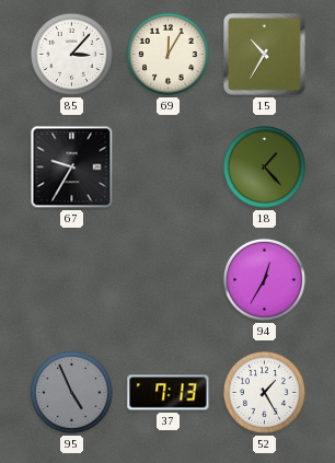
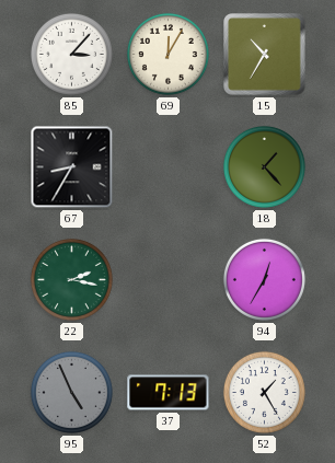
67: 9:35 -> 8:35
22: none -> 2:17
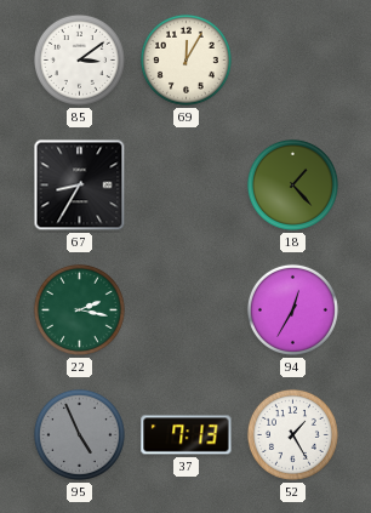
85: 3:07 -> 3:09
15: 10:35 -> none
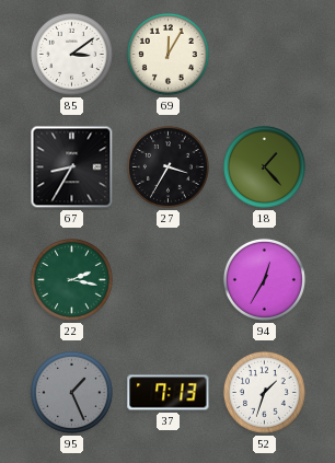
27: none -> 3:35
95: 4:56 -> 1:26
52: 1:25 -> 1:33
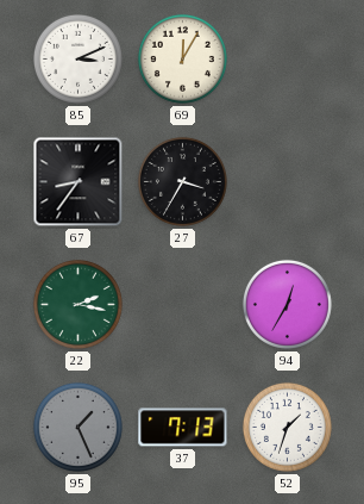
85: 3:09 -> 3:11
67: 8:35 -> 8:36
18: 1:23 -> none
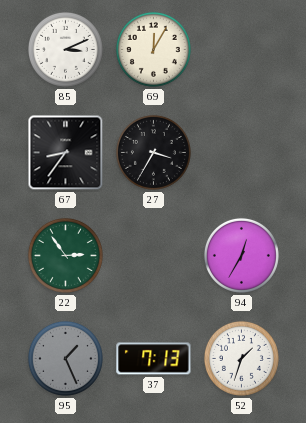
22: 2:17 -> 2:54
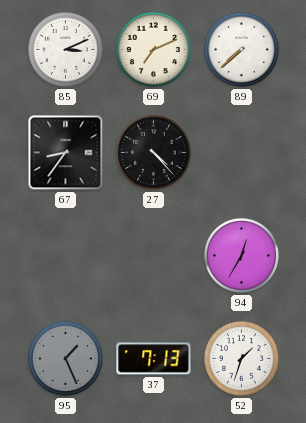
69: 12:05 -> 7:11
89: none -> 7:38
27: 3:35 -> 4:23
22: 2:54 -> none
